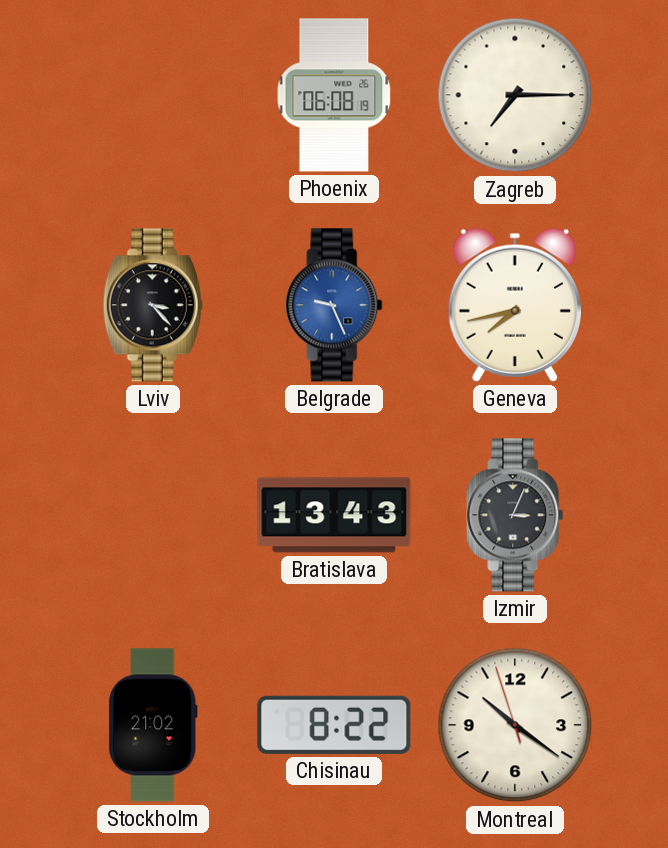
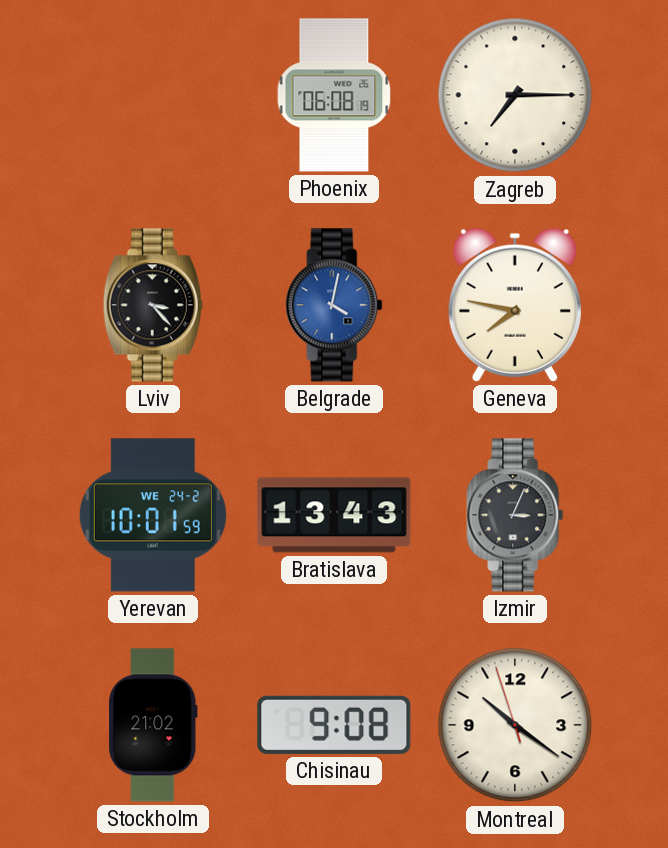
Belgrade: 9:26 -> 4:02
Geneva: 7:43 -> 7:47
Yerevan: none -> 10:01
Chisinau: 8:22 -> 9:08
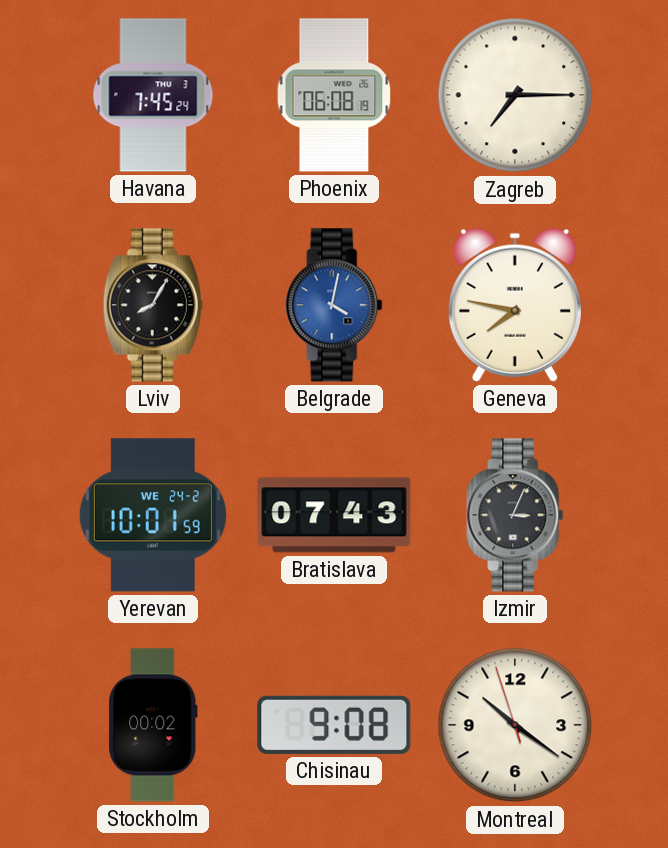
Havana: none -> 7:45
Lviv: 3:23 -> 8:05
Bratislava: 13:43 -> 07:43
Stockholm: 21:02 -> 00:02
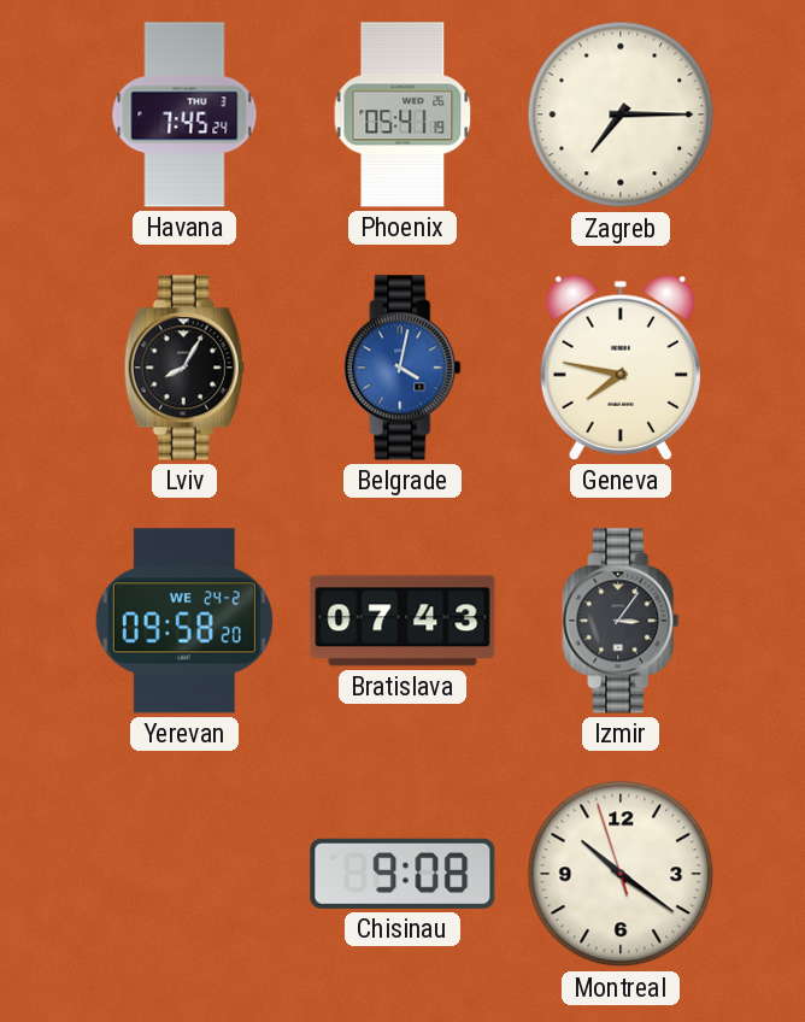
Phoenix: 06:08 -> 05:41
Yerevan: 10:01 -> 09:58
Izmir: 3:04 -> 3:06
Stockholm: 00:02 -> none
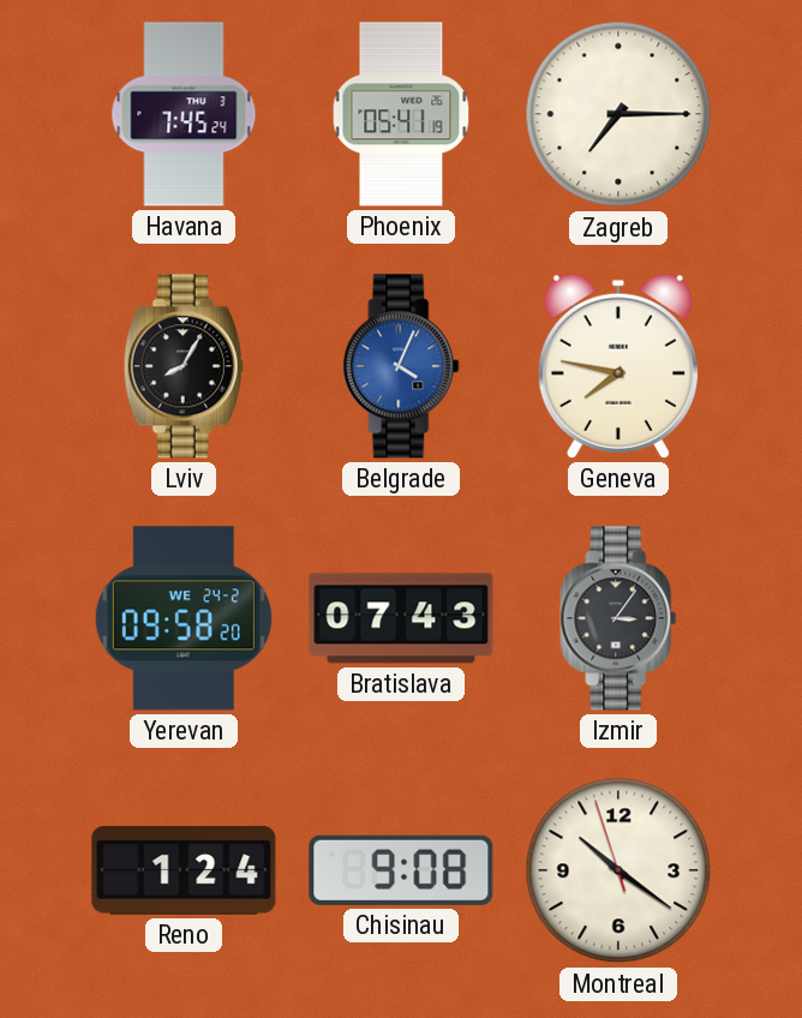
Belgrade: 4:02 -> 4:04
Reno: none -> 1:24
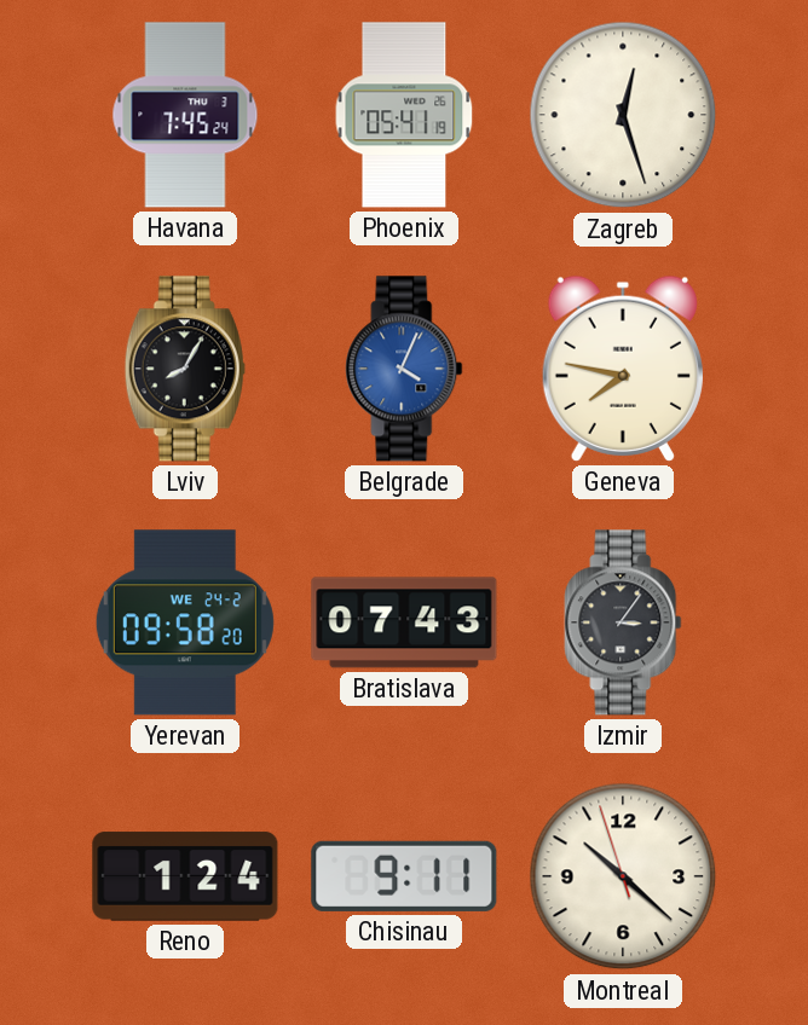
Zagreb: 7:15 -> 12:27
Chisinau: 9:08 -> 9:11
Montreal: 10:20 -> 10:21
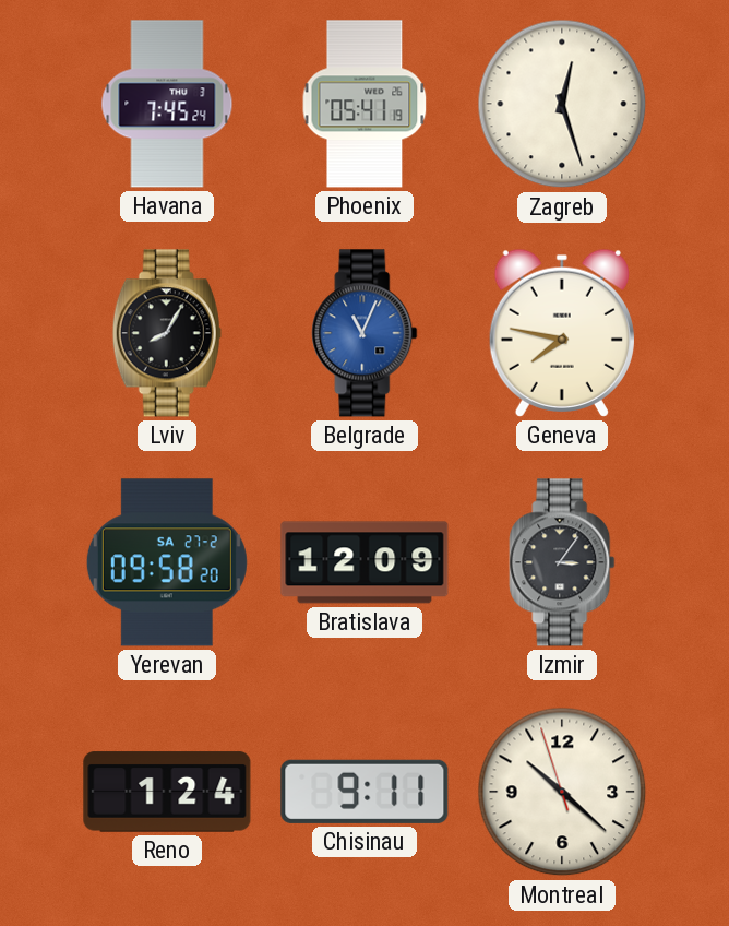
Belgrade: 4:04 -> 11:04
Yerevan date: WE 24-2 -> SA 27-2
Bratislava: 07:43 -> 12:09
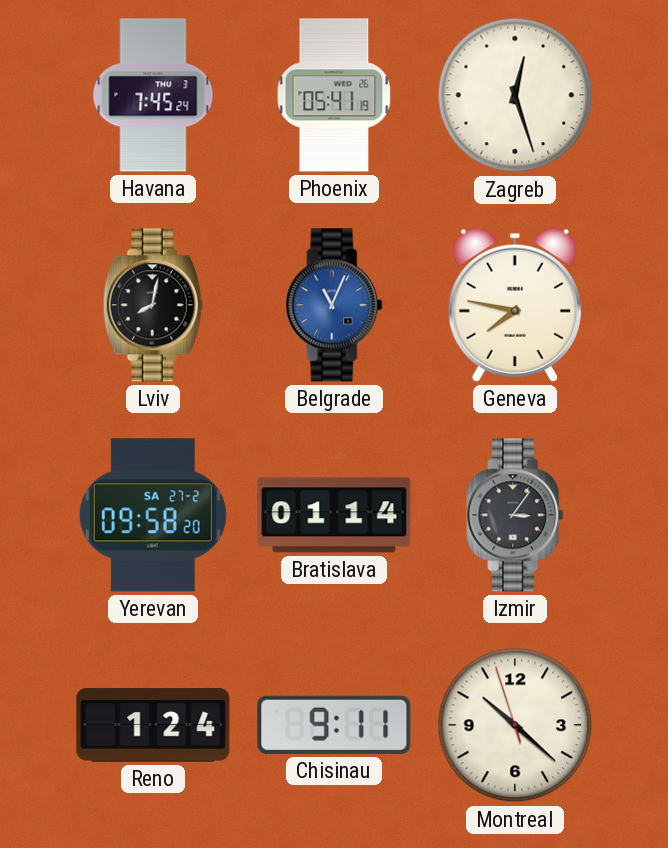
Lviv: 8:05 -> 8:02
Bratislava: 12:09 -> 01:14
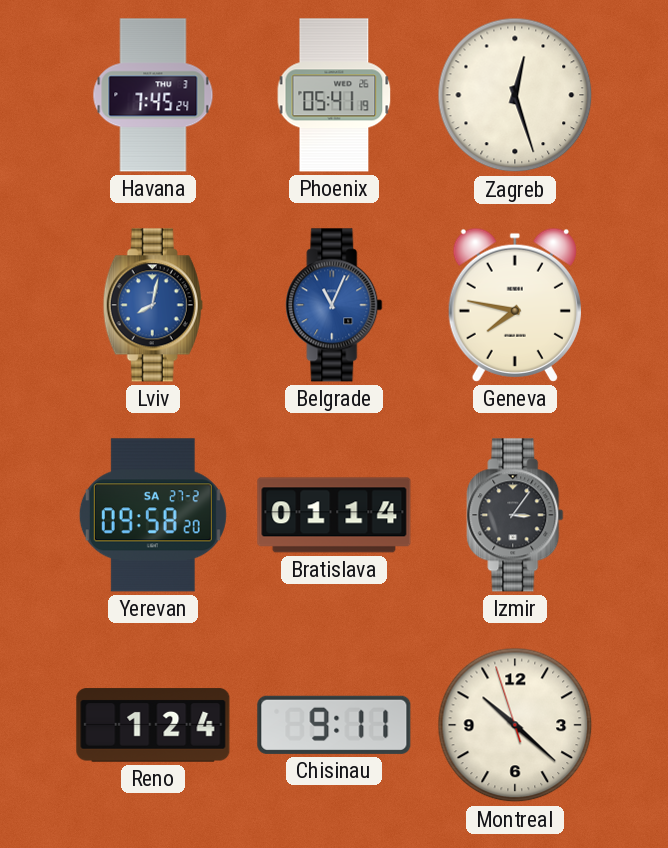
Lviv dial: black -> blue
